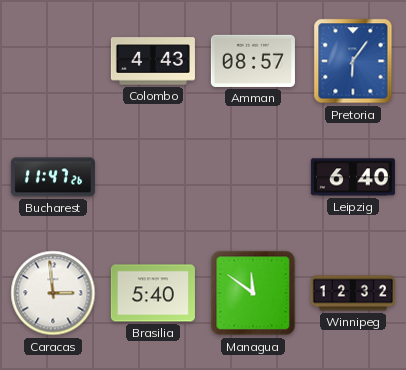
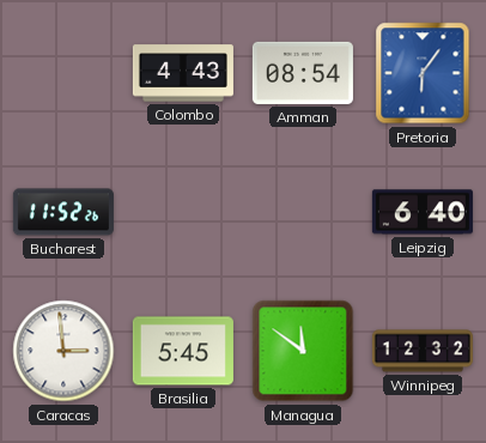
Amman: 08:57 -> 08:54
Bucharest: 11:47 -> 11:52
Brasilia: 5:40 -> 5:45
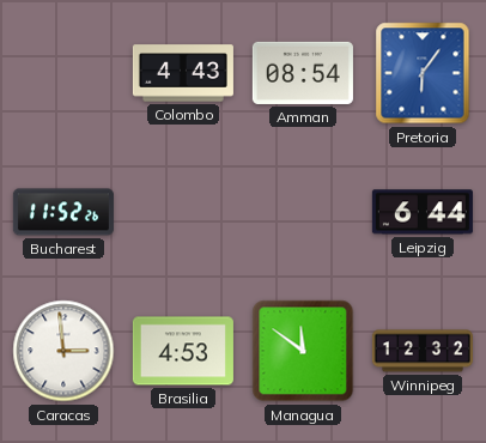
Leipzig: 6:40 -> 6:44
Brasilia: 5:45 -> 4:53
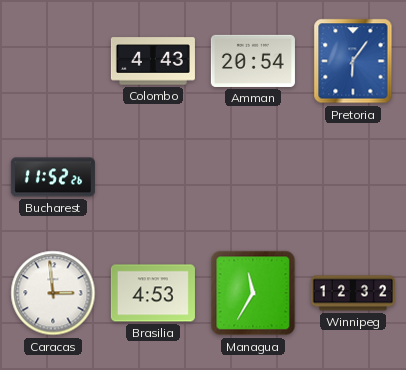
Amman: 08:54 -> 20:54
Leipzig: 6:44 -> none
Managua: 11:51 -> 11:35
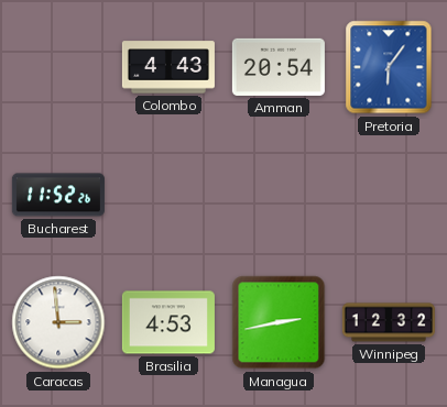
Managua: 11:35 -> 2:43
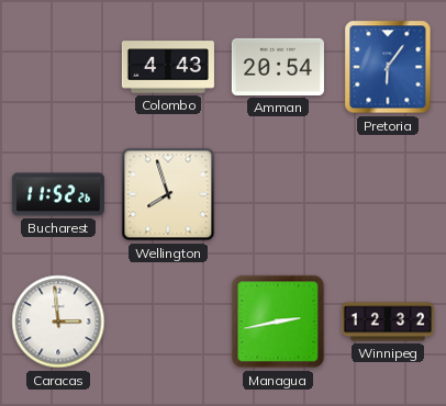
Wellington: none -> 7:57
Brasilia: 4:53 -> none
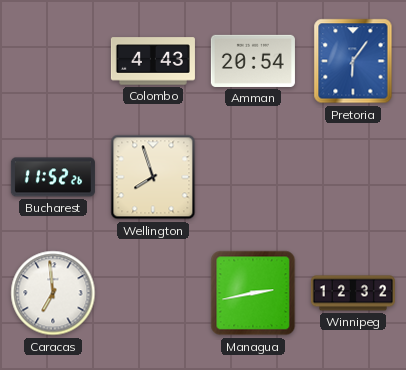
Caracas: 2:59 -> 6:59
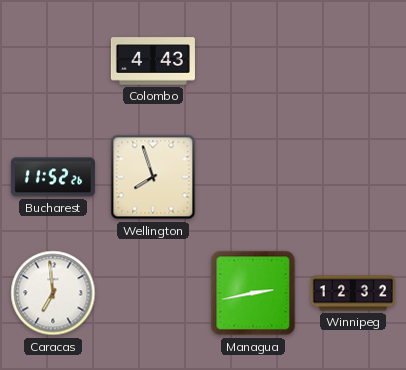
Amman: 20:54 -> none
Pretoria: 6:06 -> none
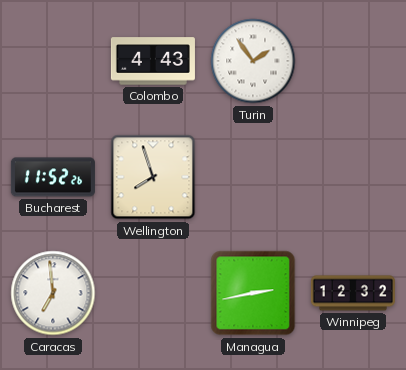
Turin: none -> 1:54
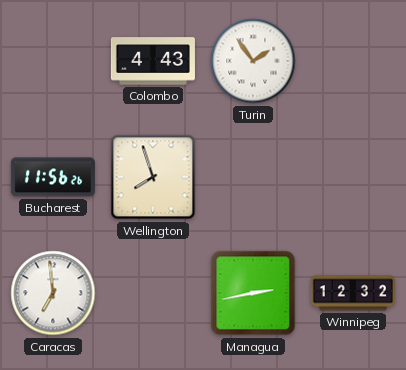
Bucharest: 11:52 -> 11:56
